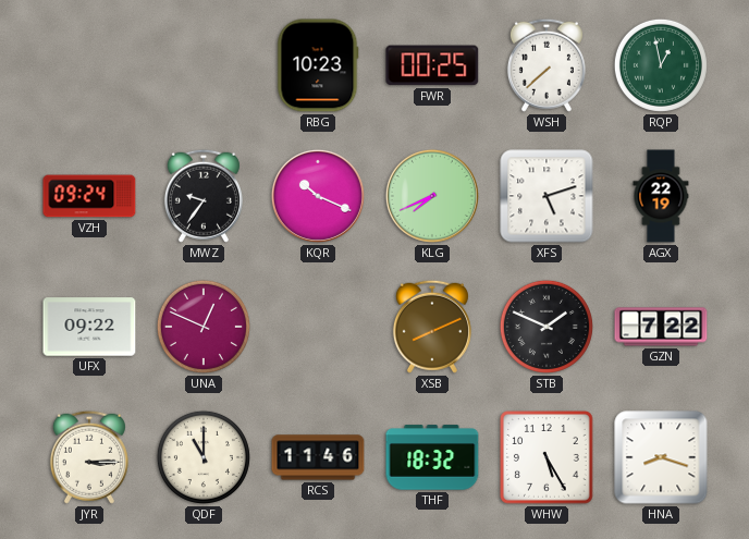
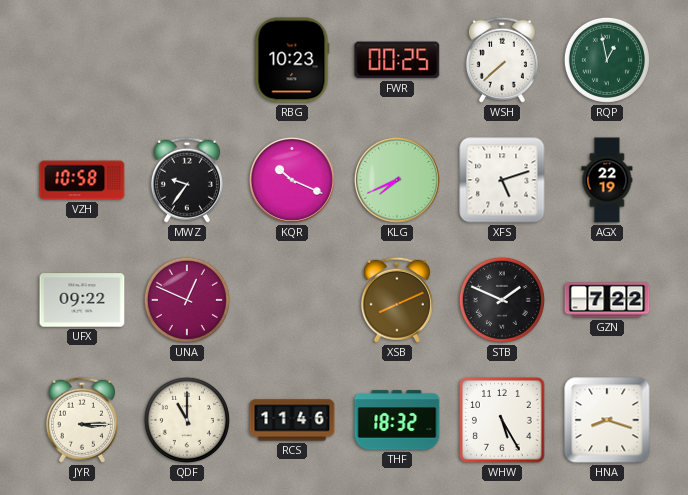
VZH: 09:24 -> 10:58
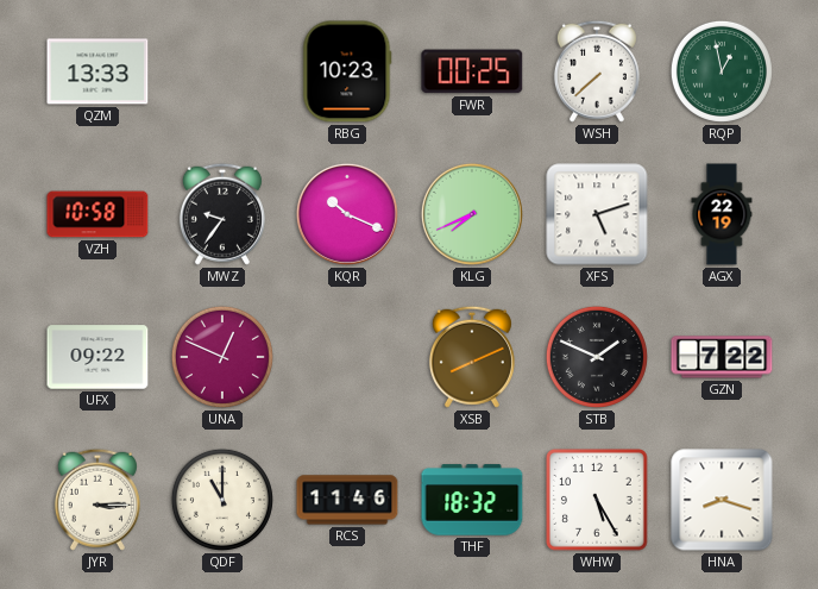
QZM: none -> 13:33
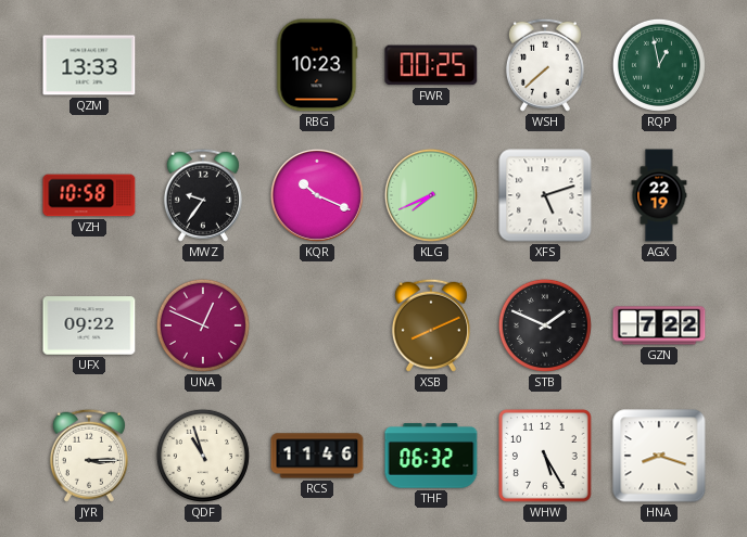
QDF: 11:00 -> 10:57
THF: 18:32 -> 06:32
